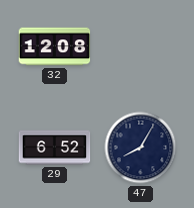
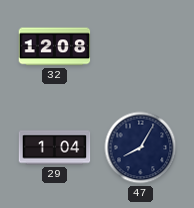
29: 6:52 -> 1:04
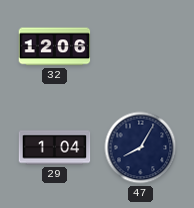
32: 12:08 -> 12:06
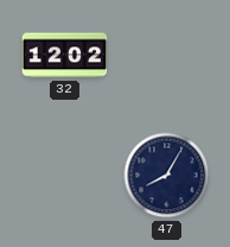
32: 12:06 -> 12:02
29: 1:04 -> none
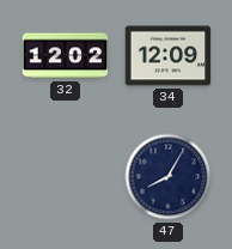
34: none -> 12:09
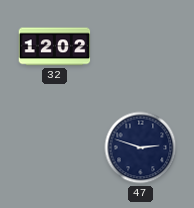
34: 12:09 -> none
47: 8:05 -> 2:48
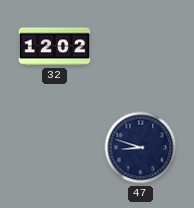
47: 2:48 -> 8:48
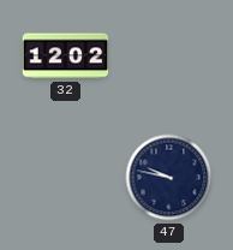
47: 8:48 -> 9:47
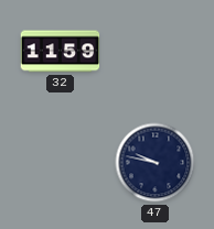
32: 12:02 -> 11:59
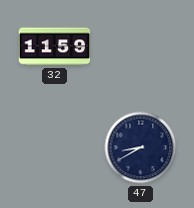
47: 9:47 -> 8:40
